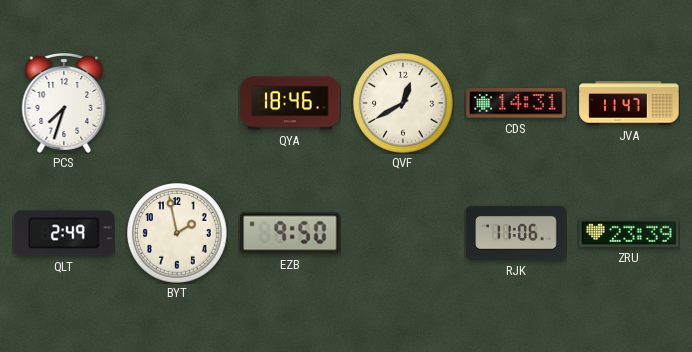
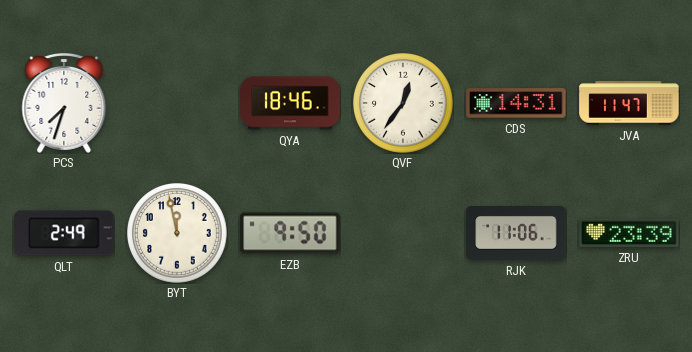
QVF: 12:40 -> 12:36
BYT: 1:58 -> 11:58
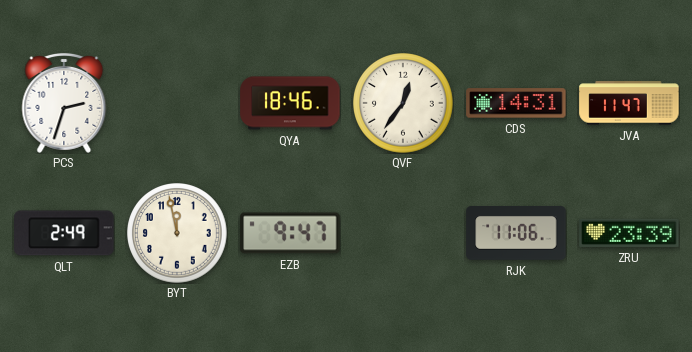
PCS: 7:33 -> 2:33
EZB: 9:50 -> 9:47
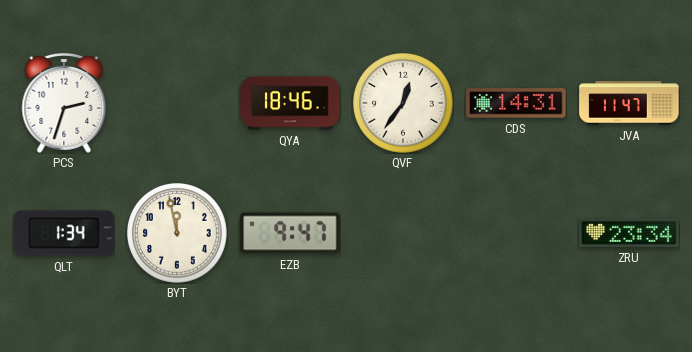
QLT: 2:49 -> 1:34
RJK: 11:06 -> none
ZRU: 23:39 -> 23:34
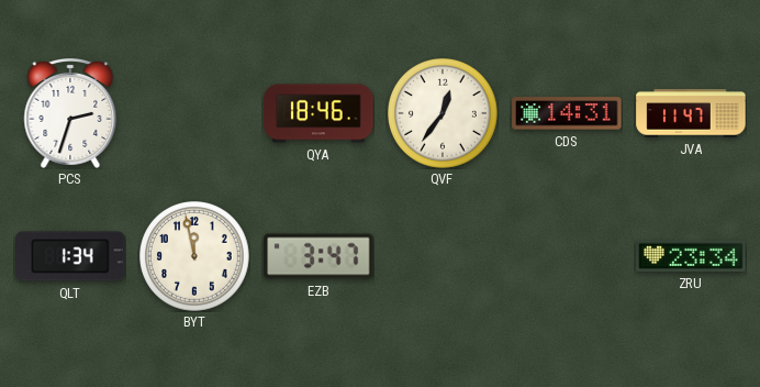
EZB: 9:47 -> 3:47
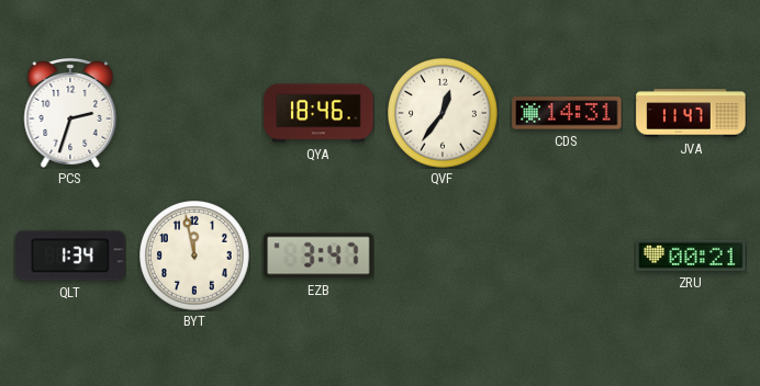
ZRU: 23:34 -> 00:21
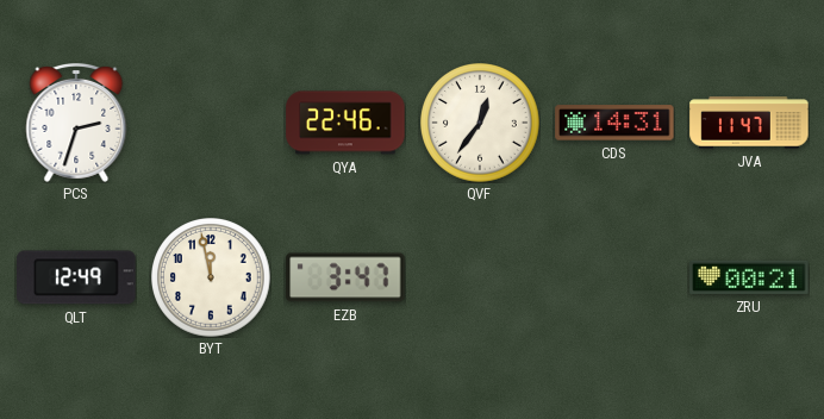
QYA: 18:46 -> 22:46
QLT: 1:34 -> 12:49
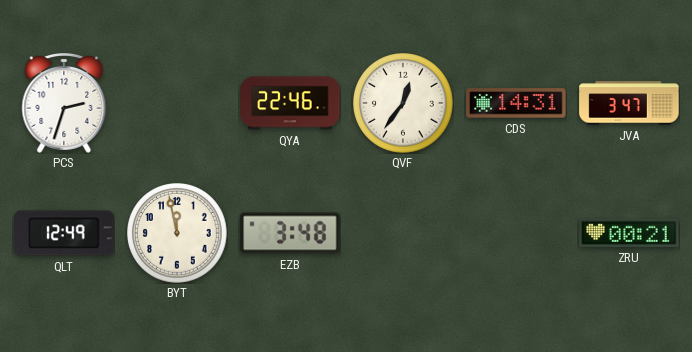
JVA: 11:47 -> 3:47
EZB: 3:47 -> 3:48
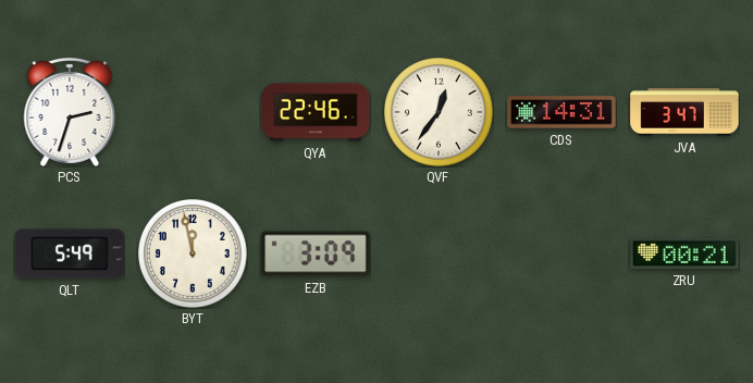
QLT: 12:49 -> 5:49
EZB: 3:48 -> 3:09
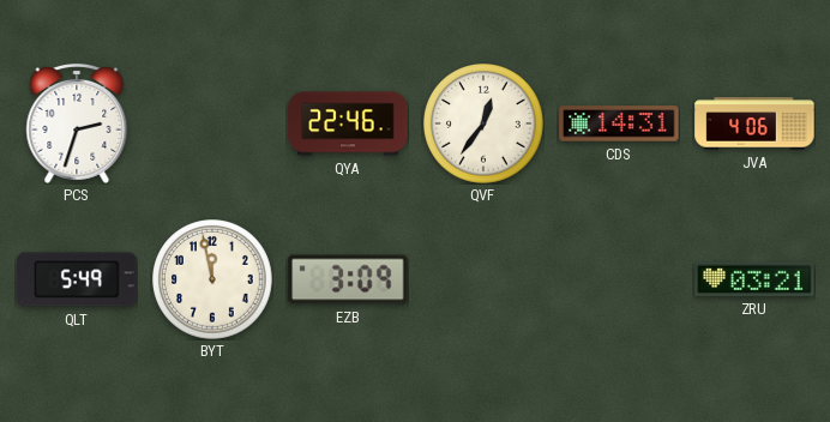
JVA: 3:47 -> 4:06
ZRU: 00:21 -> 03:21
